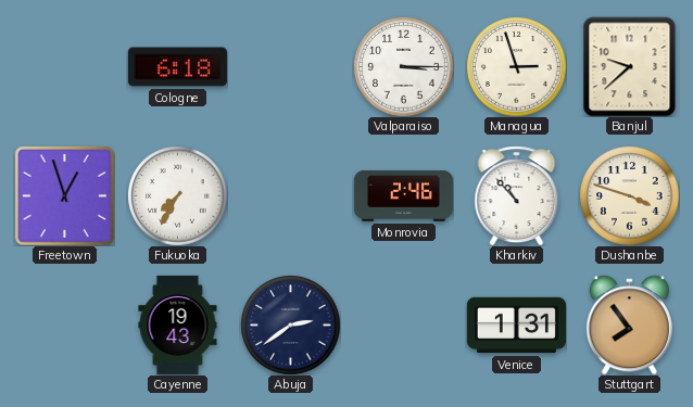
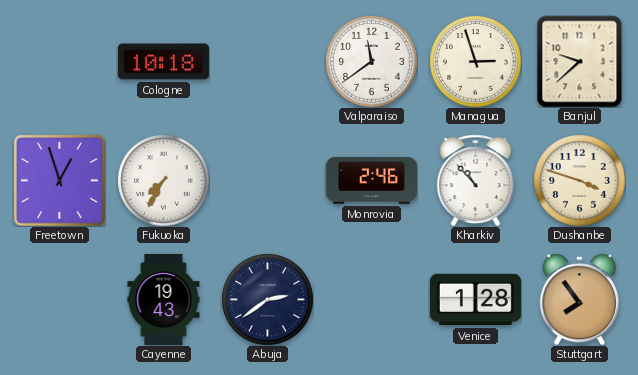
Cologne: 6:18 -> 10:18
Valparaiso: 3:15 -> 11:39
Venice: 1:31 -> 1:28
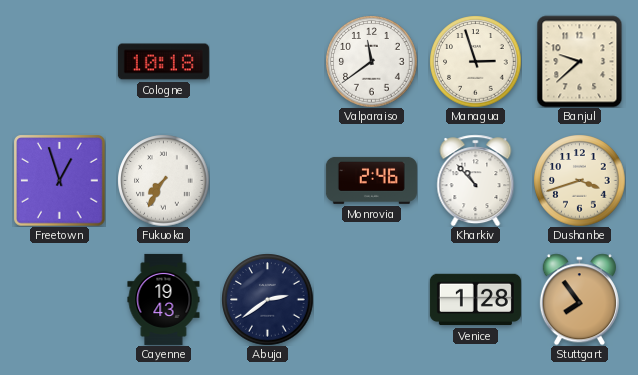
Dushanbe: 3:48 -> 3:42
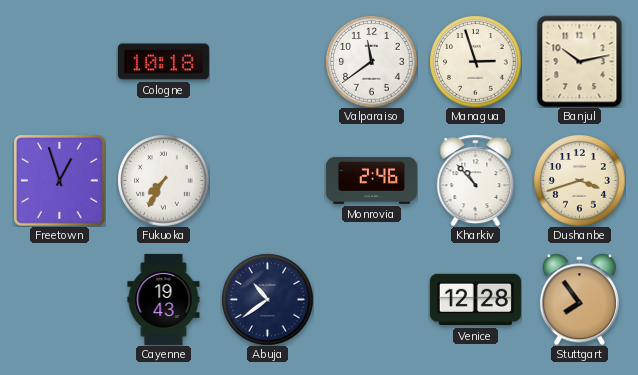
Banjul: 9:38 -> 10:13
Abuja: 2:39 -> 10:39
Venice: 1:28 -> 12:28
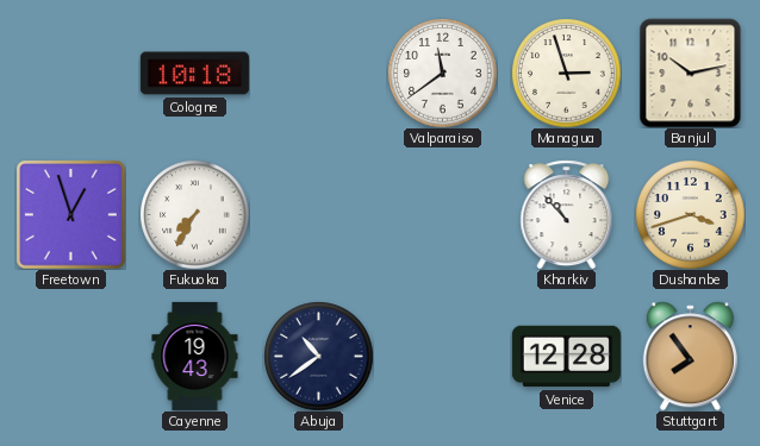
Monrovia: 2:46 -> none
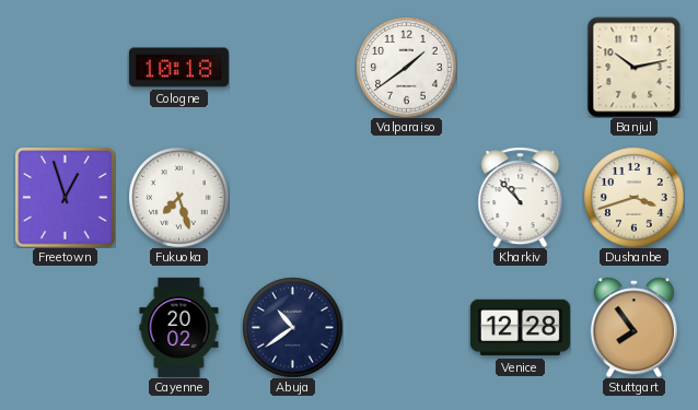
Valparaiso: 11:39 -> 1:39
Managua: 2:57 -> none
Fukuoka: 7:35 -> 7:27
Cayenne: 19:43 -> 20:02
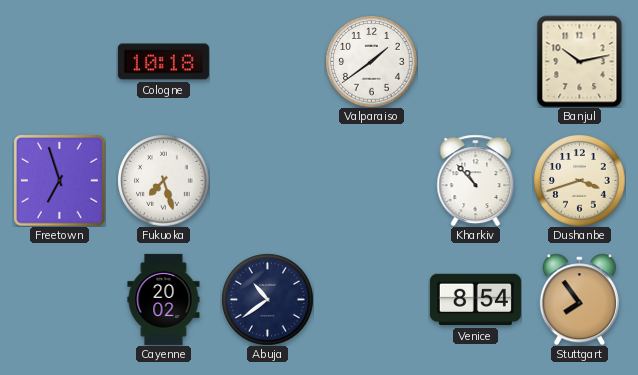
Freetown: 12:57 -> 6:57
Venice: 12:28 -> 8:54
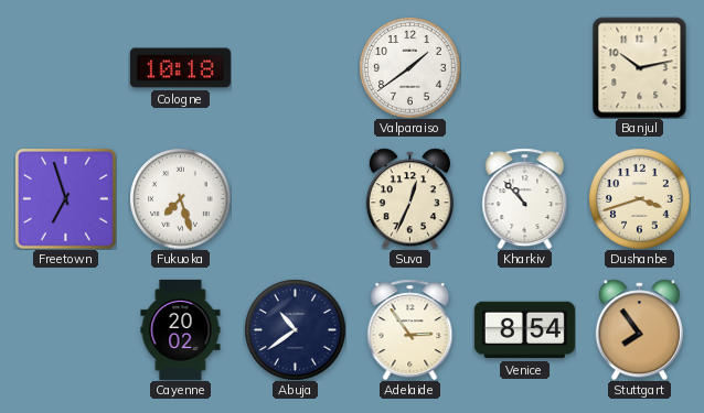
Suva: none -> 12:34
Adelaide: none -> 2:54
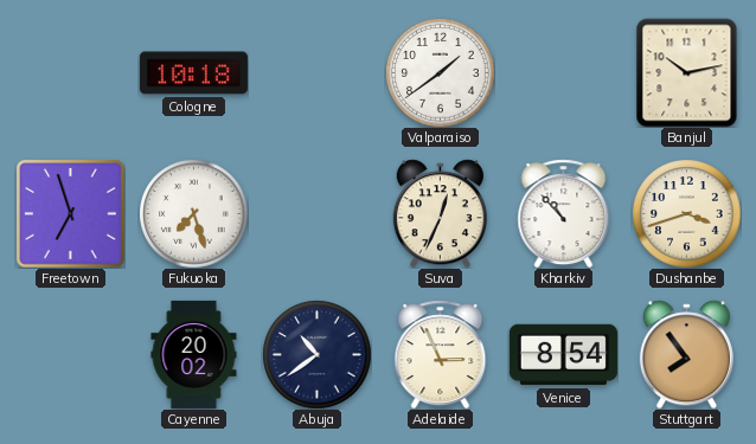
Adelaide: 2:54 -> 2:56
